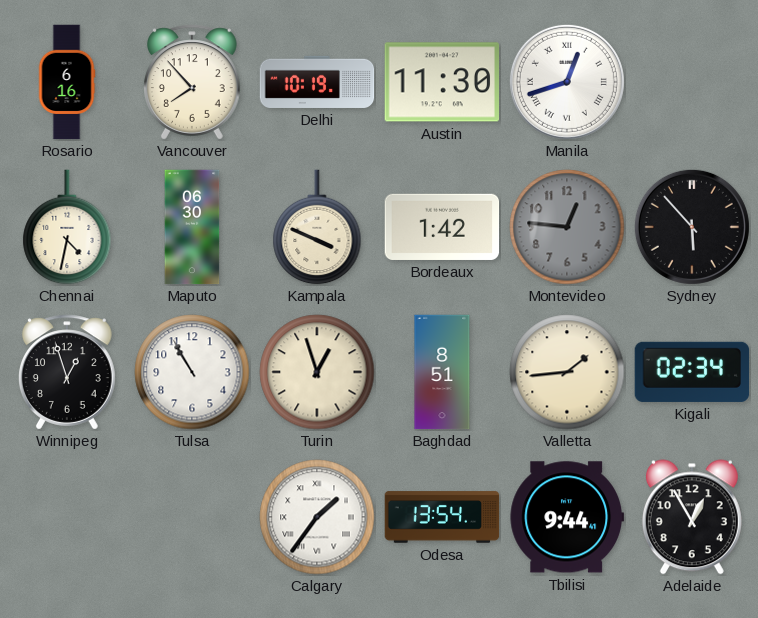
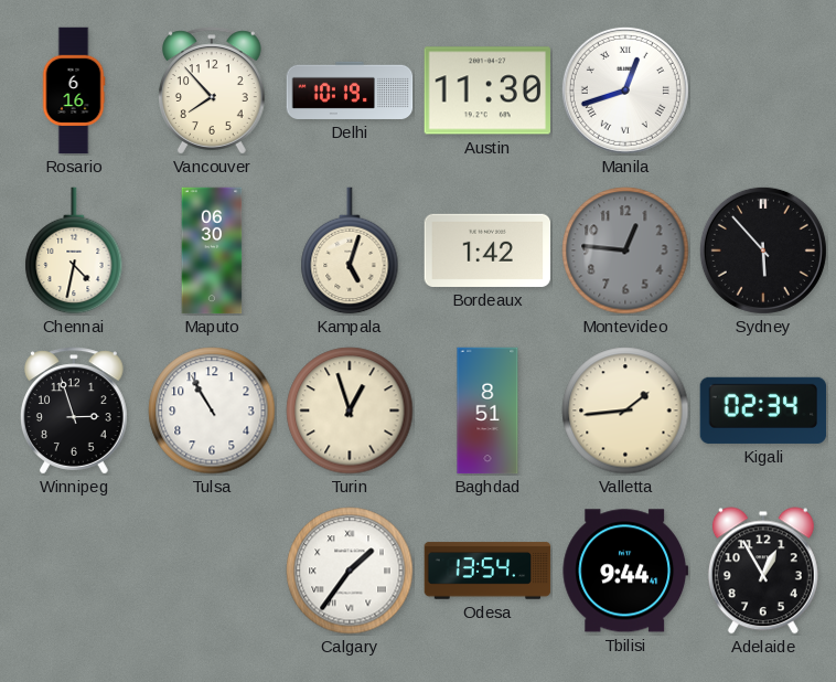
Kampala: 3:49 -> 5:03
Winnipeg: 12:57 -> 2:57
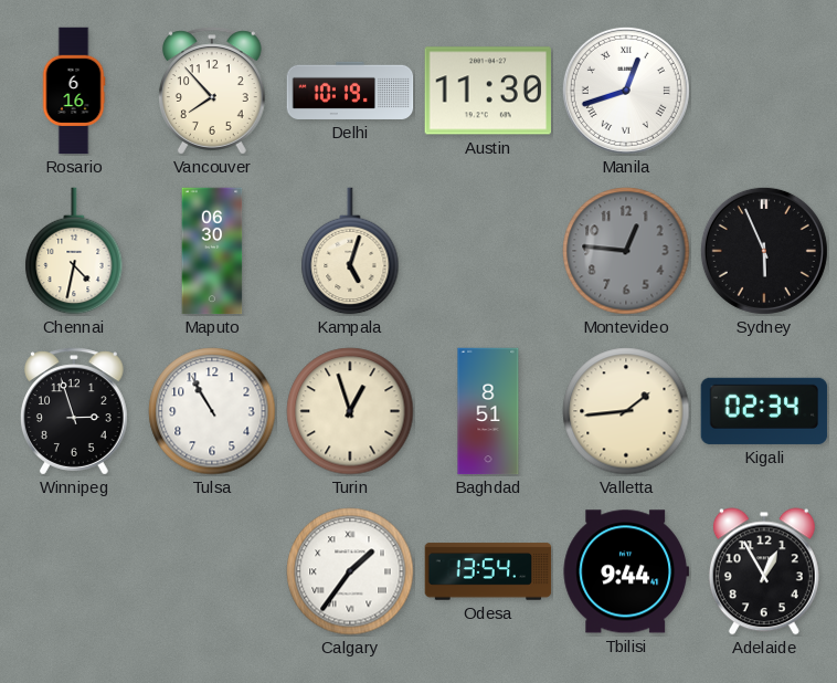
Bordeaux: 1:42 -> none
Sydney: 5:53 -> 5:56
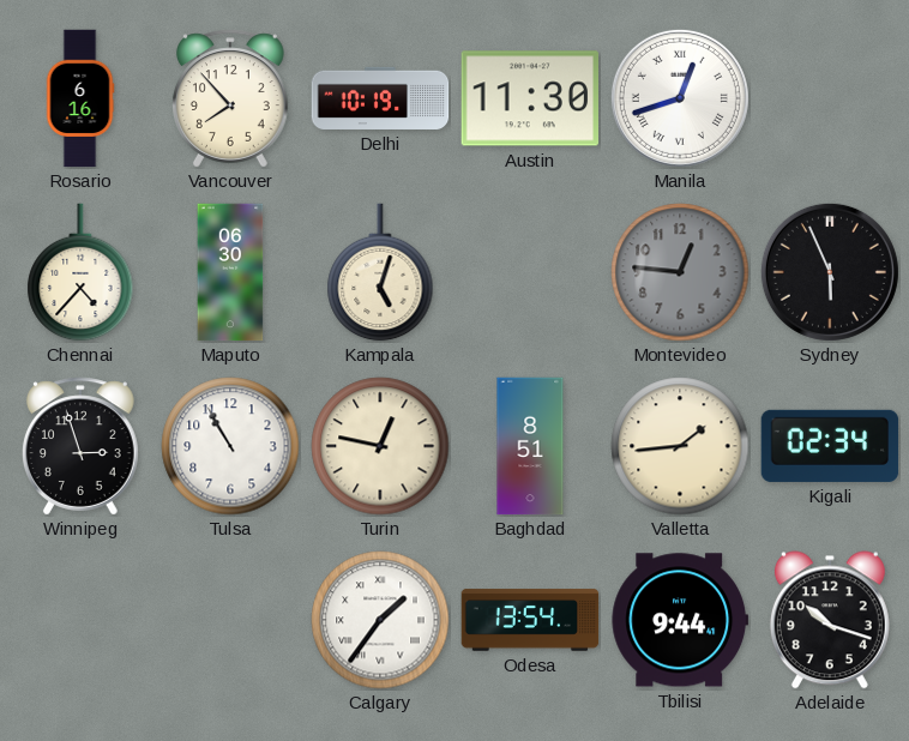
Chennai: 4:32 -> 4:37
Turin: 12:57 -> 12:47
Adelaide: 12:55 -> 10:18
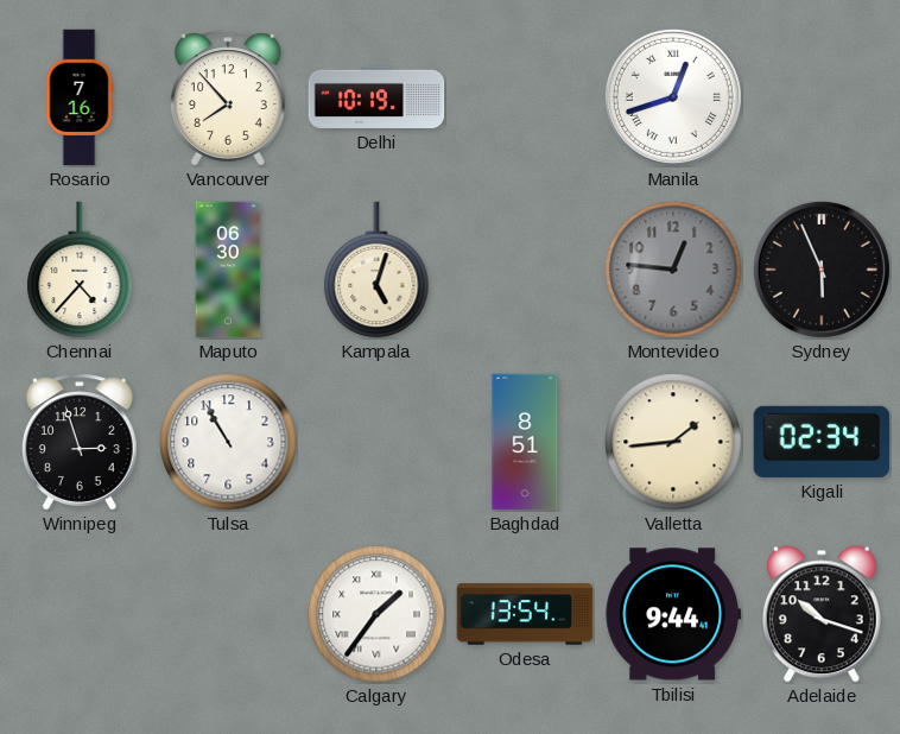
Rosario: 6:16 -> 7:16
Austin: 11:30 -> none
Turin: 12:47 -> none
